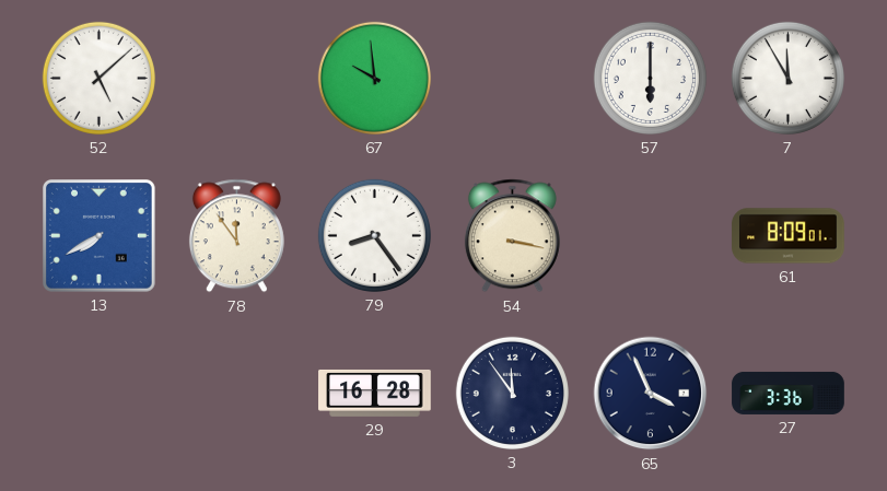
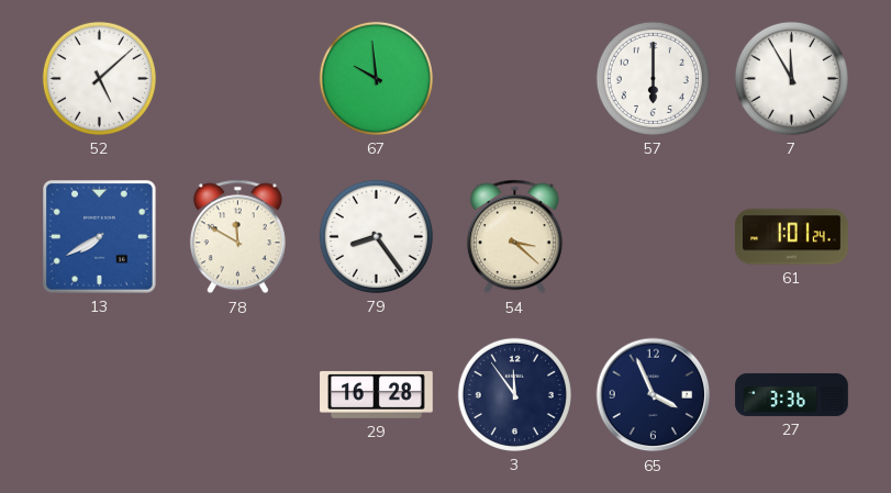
78: 11:54 -> 11:50
54: 3:17 -> 3:22
61: 8:09 -> 1:01
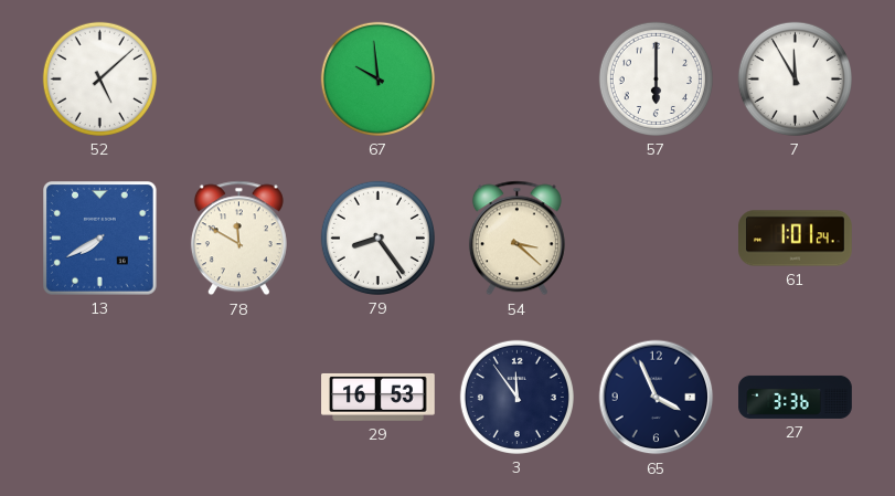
29: 16:28 -> 16:53
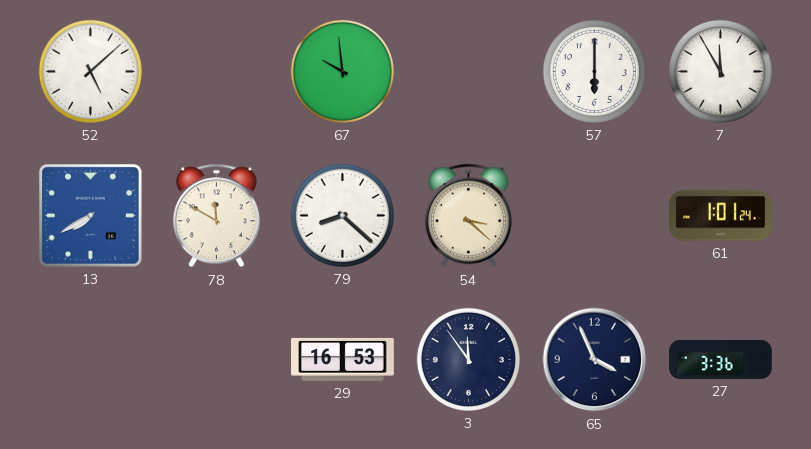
79: 8:24 -> 8:22
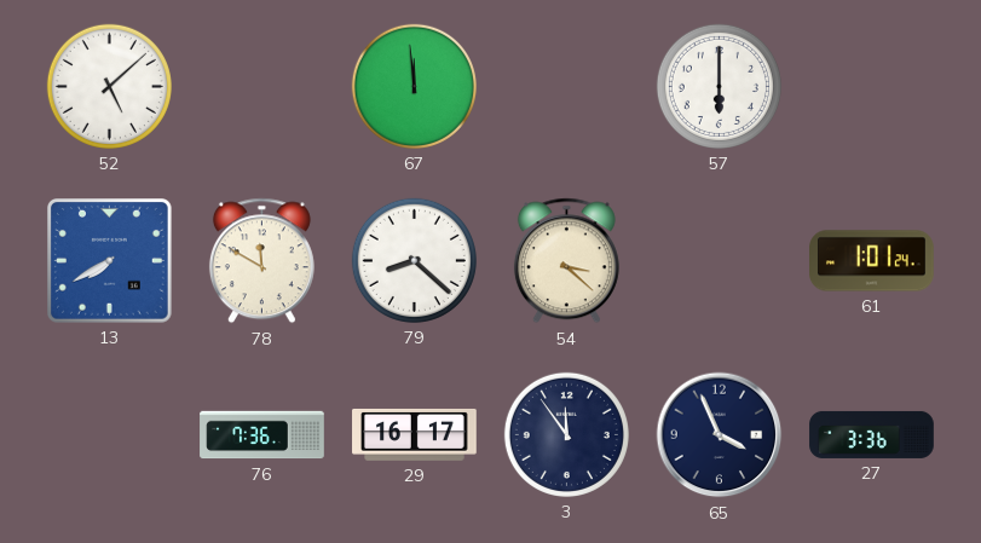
67: 9:59 -> 11:59
7: 11:55 -> none
76: none -> 7:36
29: 16:53 -> 16:17
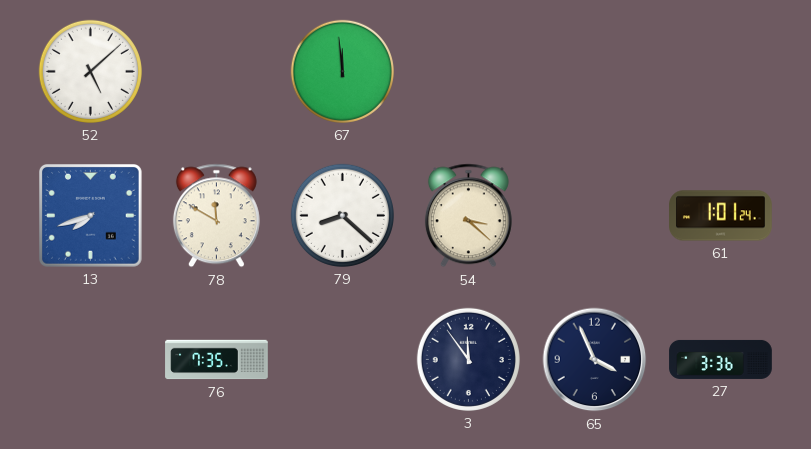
57: 6:00 -> none
13: 7:40 -> 7:42
76: 7:36 -> 7:35
29: 16:17 -> none
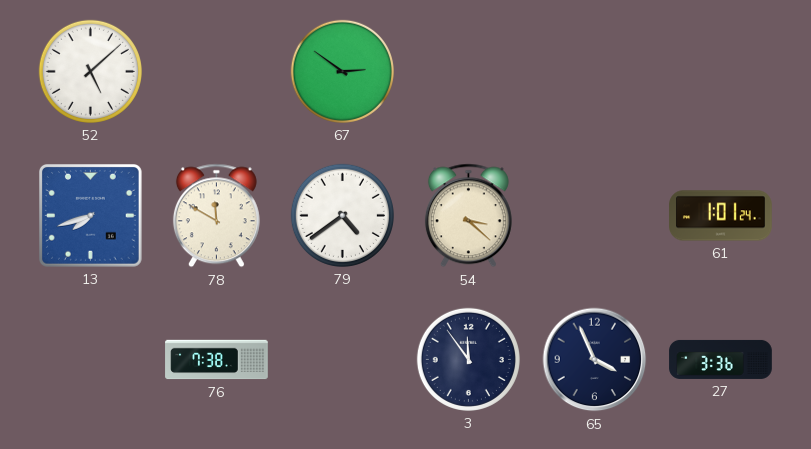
67: 11:59 -> 2:51
79: 8:22 -> 4:39
76: 7:35 -> 7:38
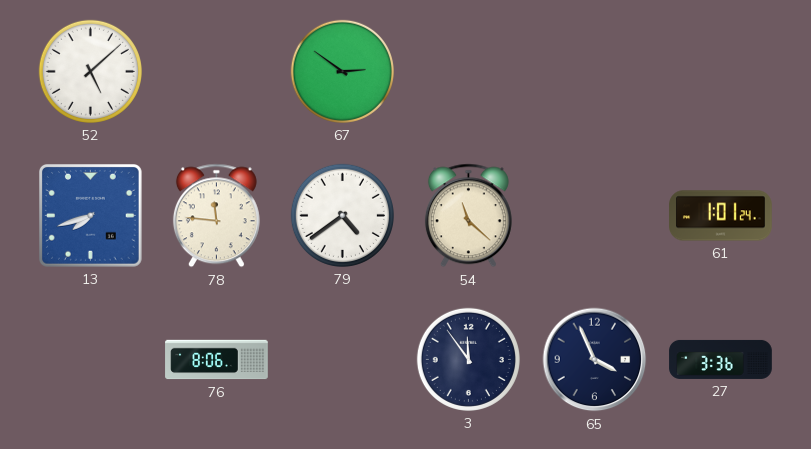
78: 11:50 -> 11:46
54: 3:22 -> 11:22
76: 7:38 -> 8:06
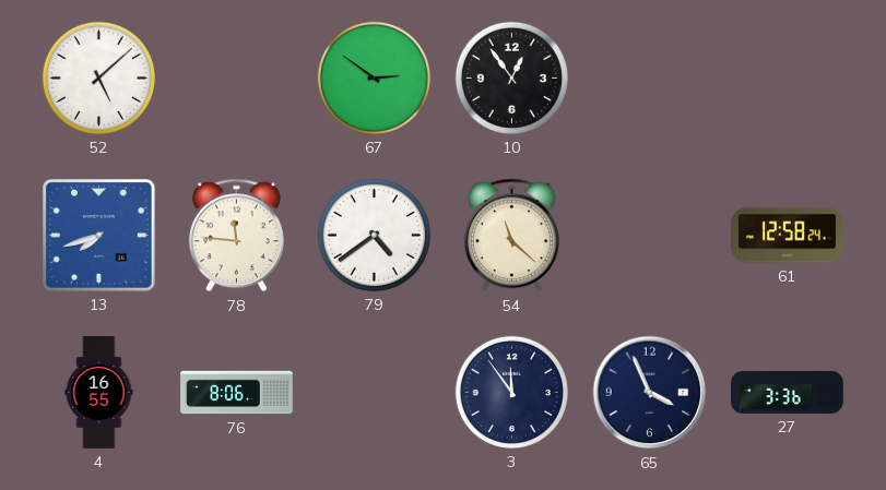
10: none -> 12:54
61: 1:01 -> 12:58
4: none -> 16:55
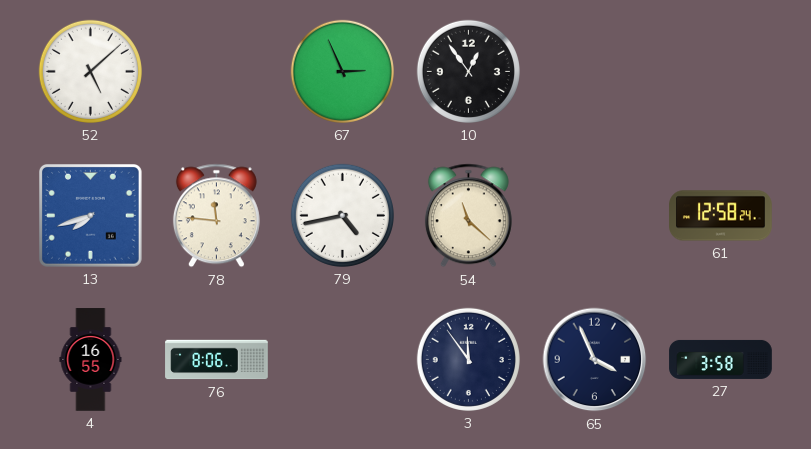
67: 2:51 -> 2:56
79: 4:39 -> 4:43
27: 3:36 -> 3:58
